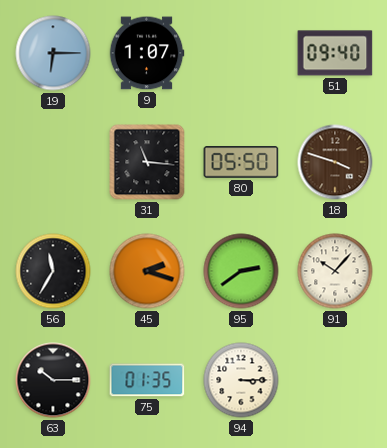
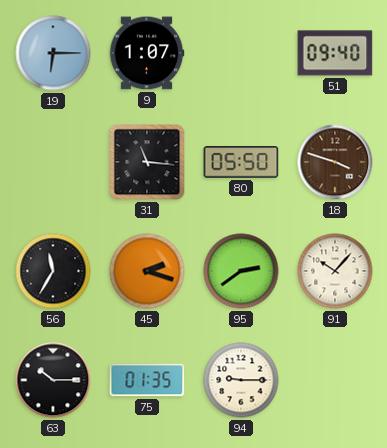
94: 3:15 -> 9:15
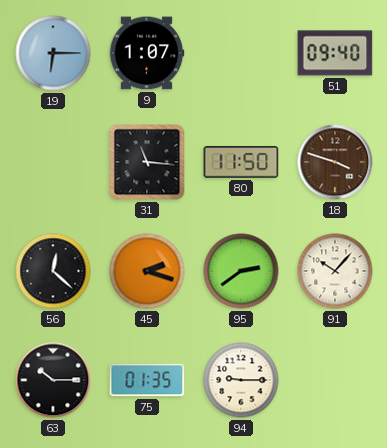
80: 05:50 -> 11:50
56: 11:35 -> 12:22
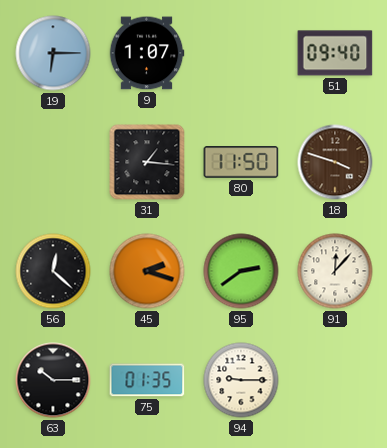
31: 11:16 -> 1:16
91: 10:07 -> 12:07
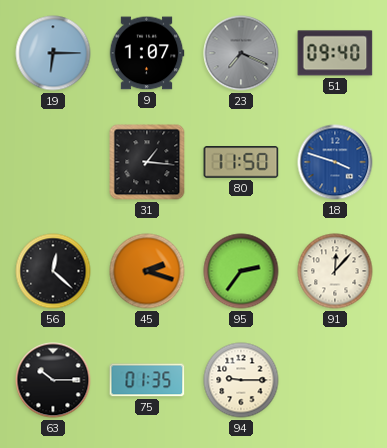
23: none -> 7:19
18 dial: brown -> blue
95: 2:39 -> 2:36
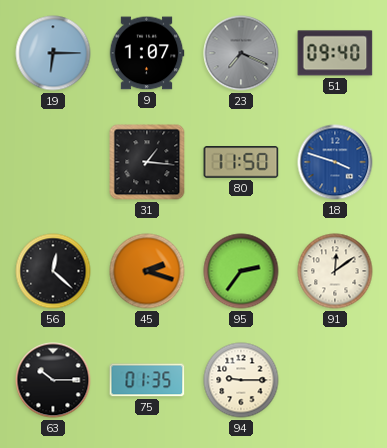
91: 12:07 -> 12:09
